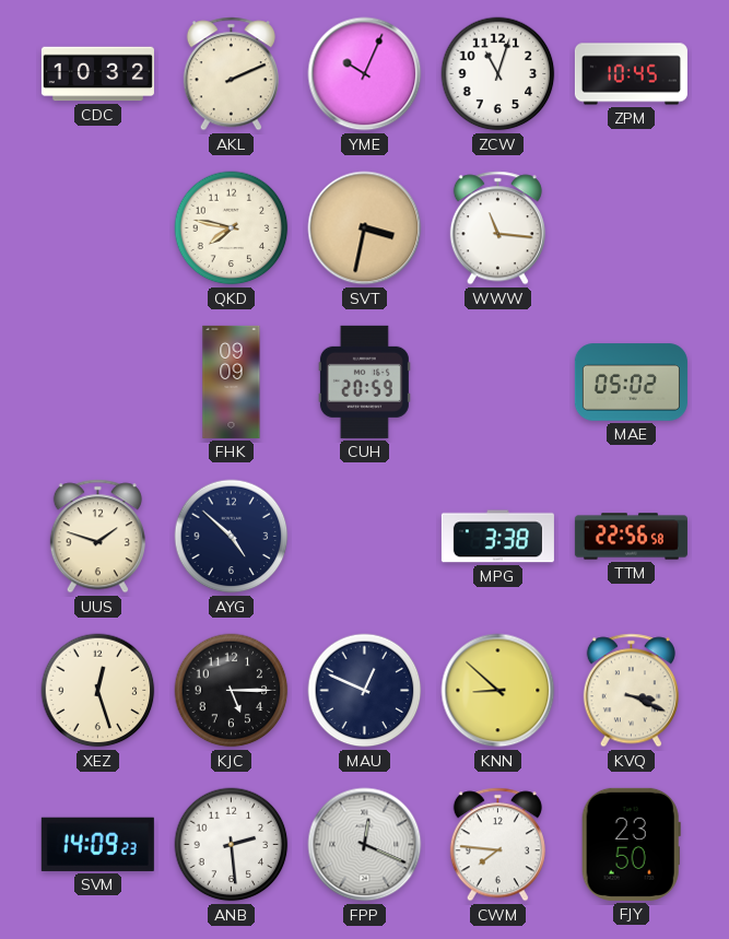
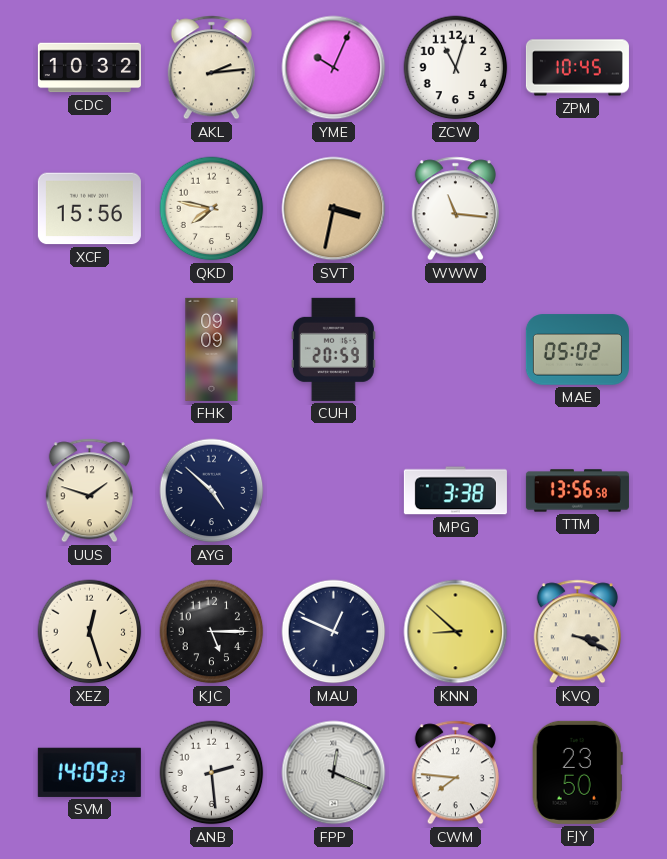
AKL: 2:11 -> 2:14
XCF: none -> 15:56
TTM: 22:56 -> 13:56
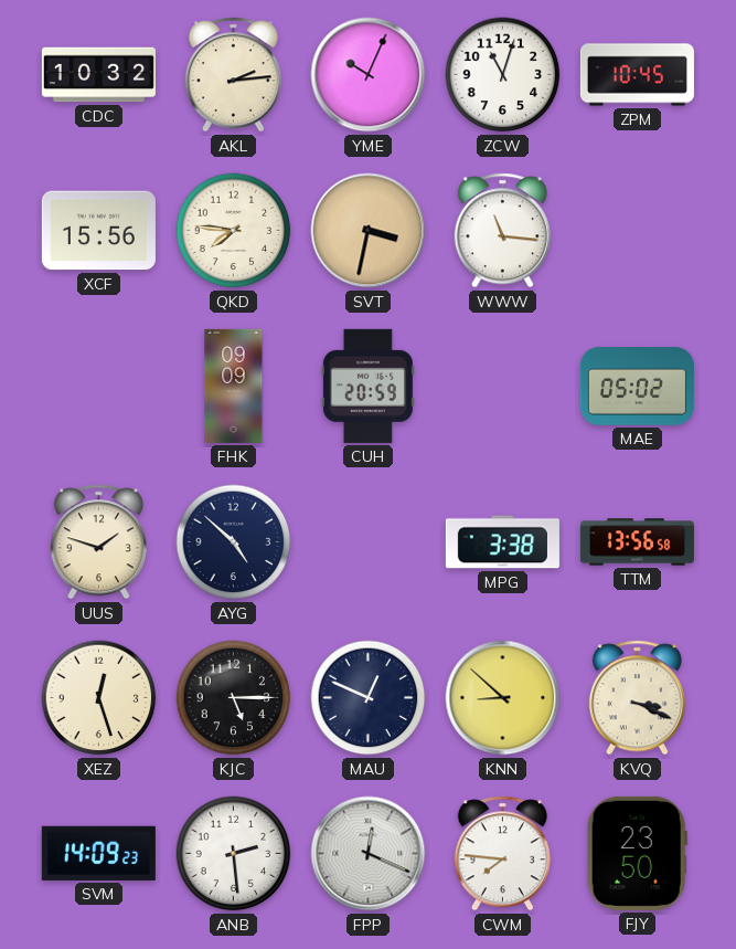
QKD: 7:47 -> 7:46
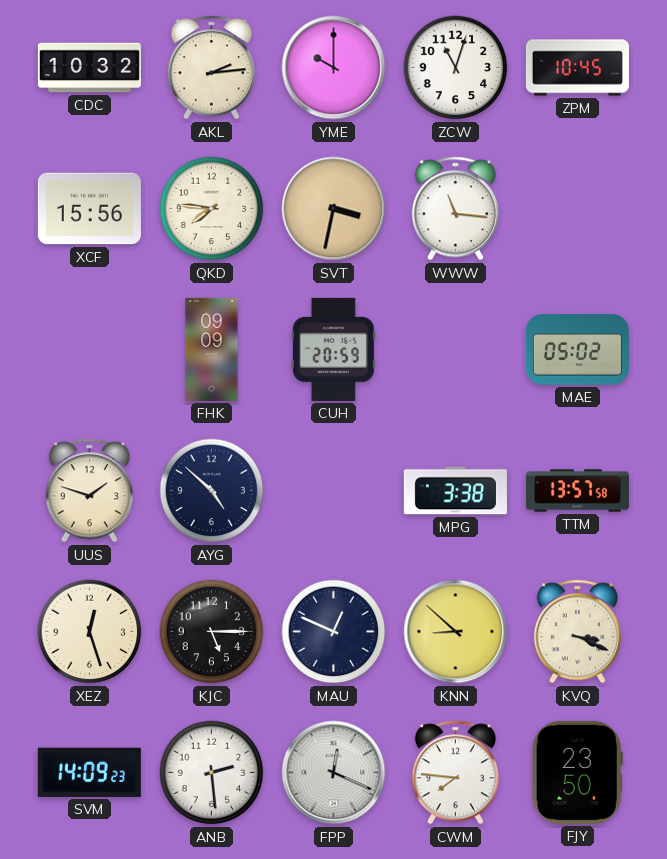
YME: 10:04 -> 10:00
TTM: 13:56 -> 13:57
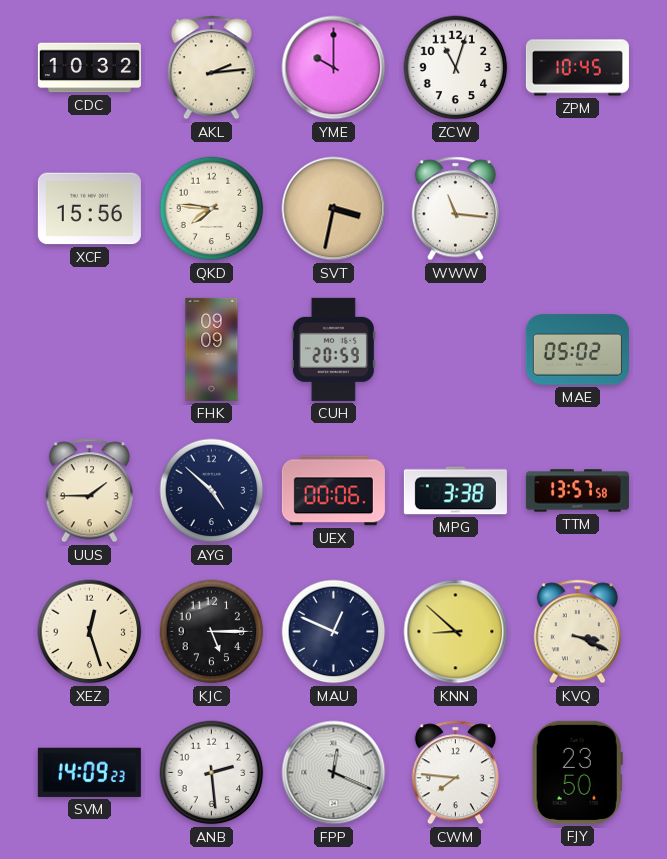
UUS: 1:48 -> 1:45
UEX: none -> 00:06
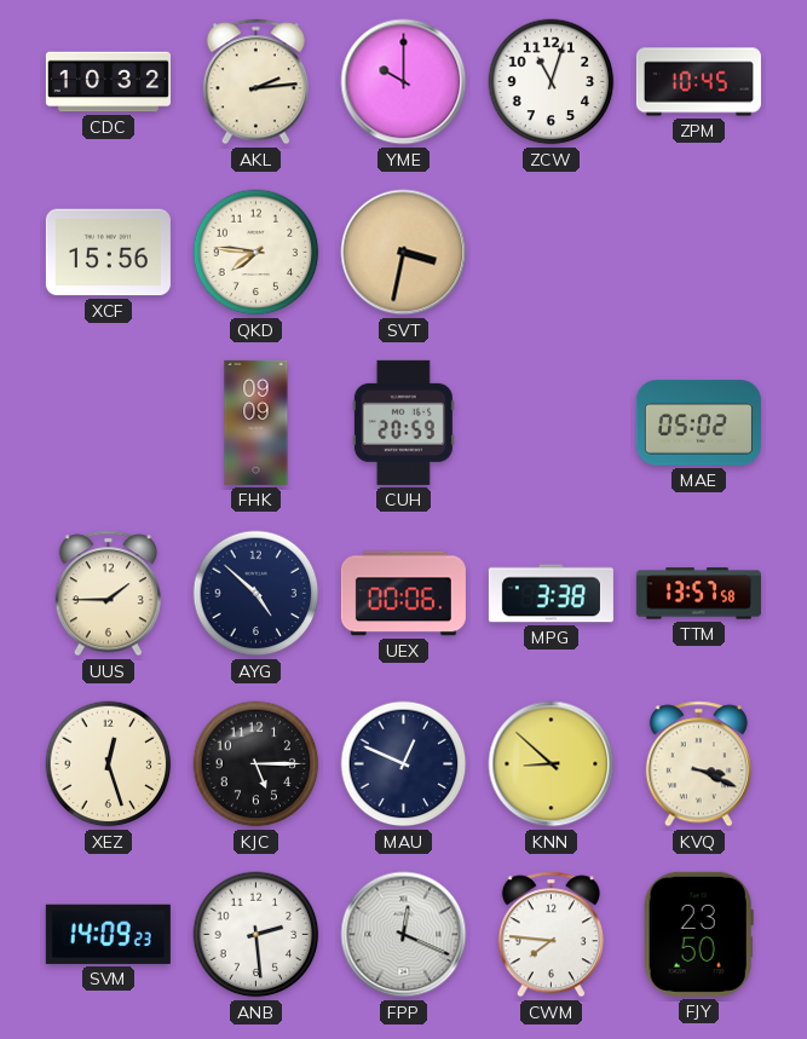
WWW: 11:16 -> none
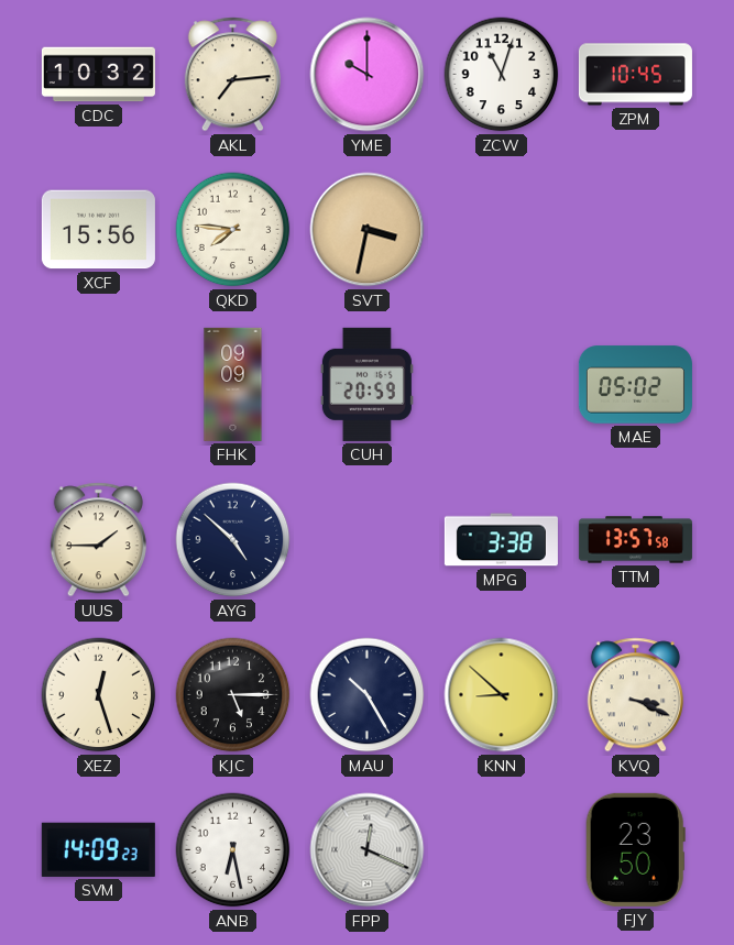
AKL: 2:14 -> 7:14
UEX: 00:06 -> none
MAU: 12:49 -> 10:25
ANB: 2:29 -> 6:28
CWM: 7:46 -> none
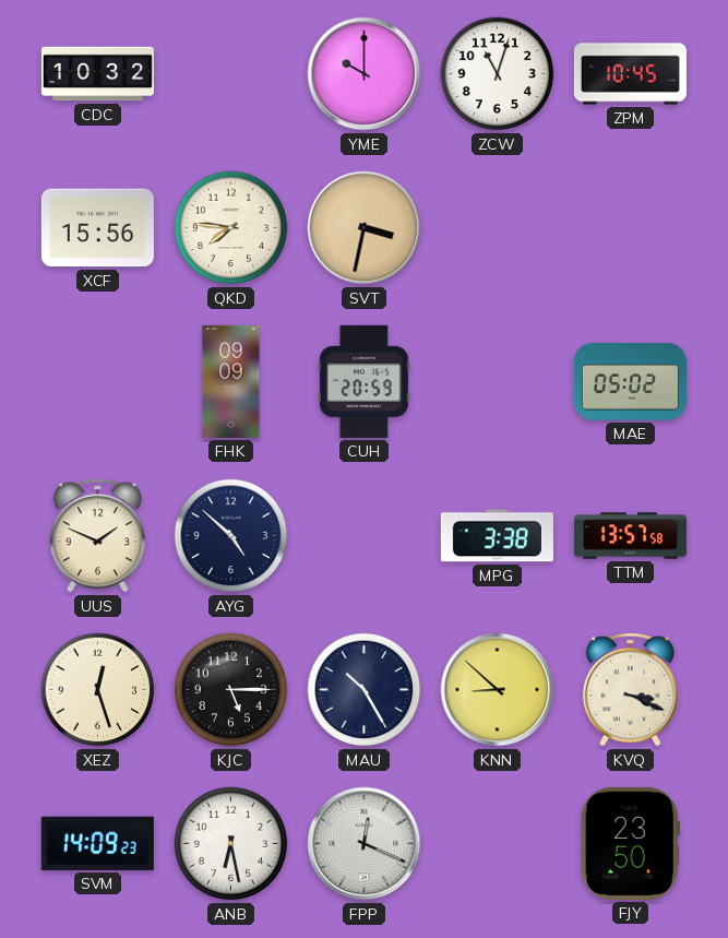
AKL: 7:14 -> none
UUS: 1:45 -> 1:49
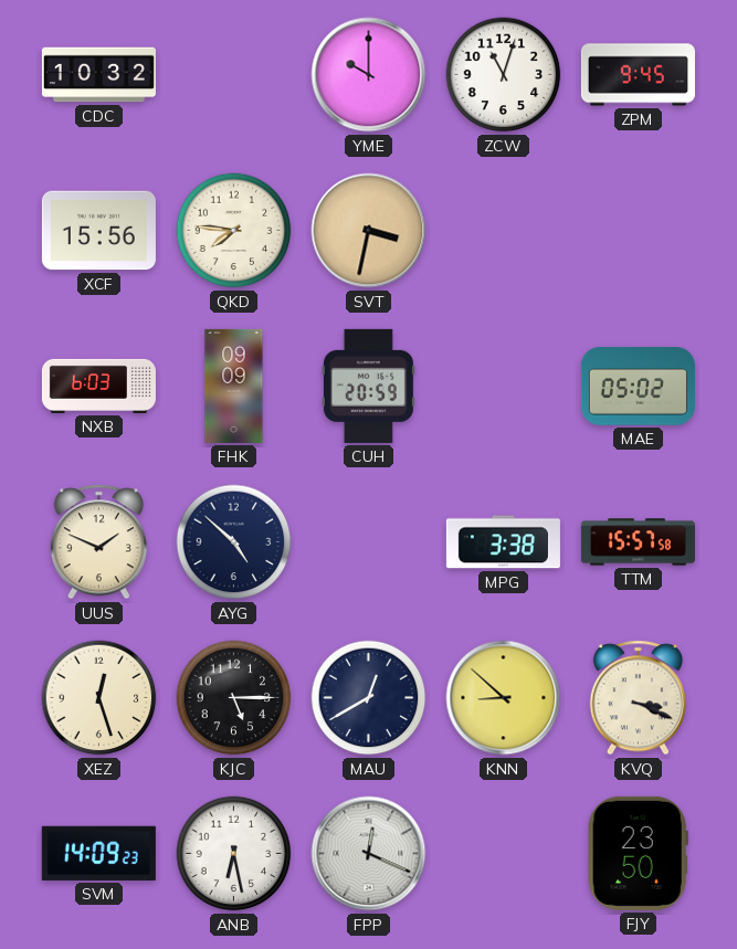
ZPM: 10:45 -> 9:45
NXB: none -> 6:03
TTM: 13:57 -> 15:57
MAU: 10:25 -> 12:40
